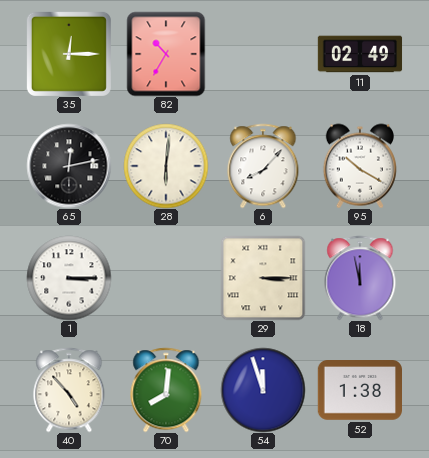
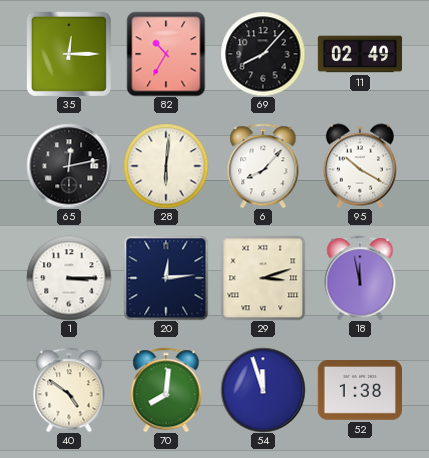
69: none -> 8:07
20: none -> 12:14
29: 3:15 -> 3:12
40: 4:53 -> 4:51
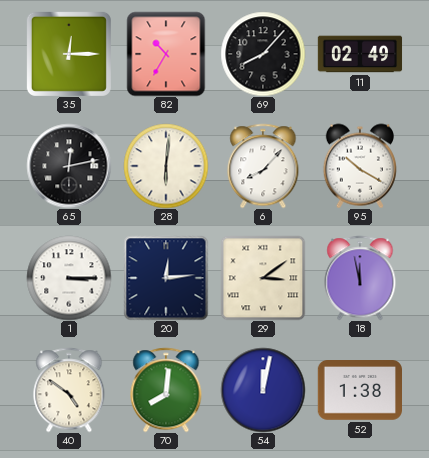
29: 3:12 -> 3:09
54: 11:57 -> 12:02
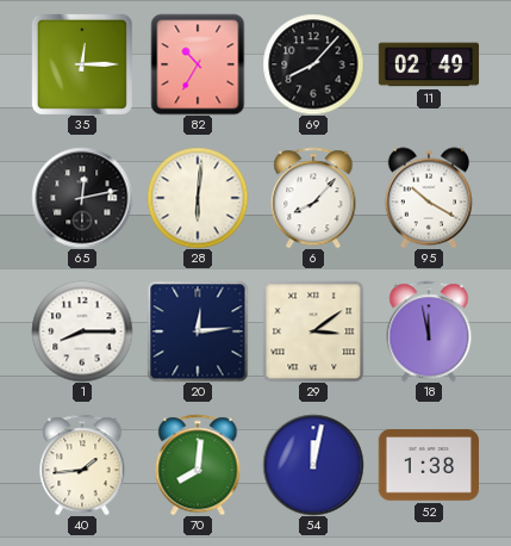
1: 3:15 -> 8:15
40: 4:51 -> 1:44
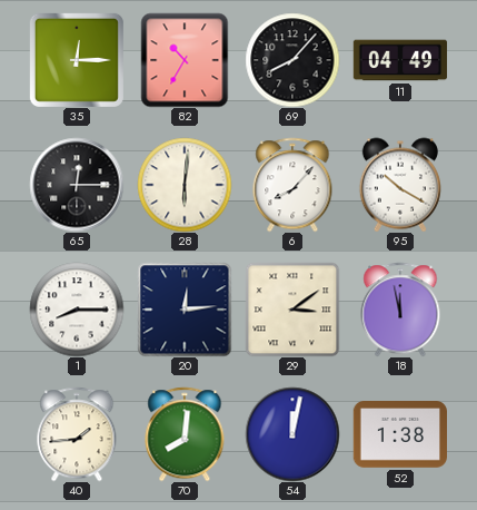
11: 02:49 -> 04:49
65: 12:13 -> 12:15
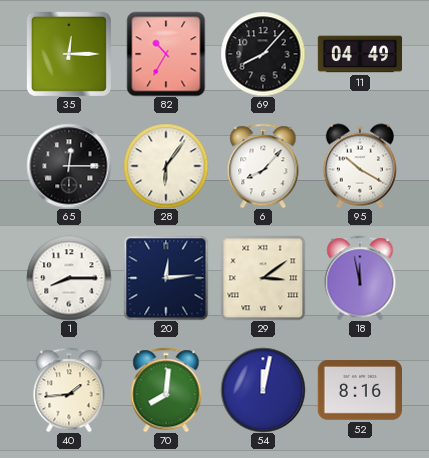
28: 6:01 -> 6:06
52: 1:38 -> 8:16
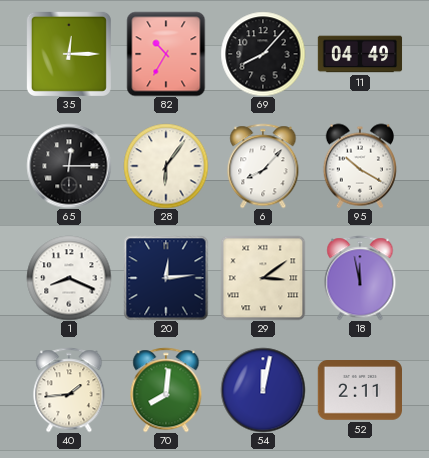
1: 8:15 -> 8:19
52: 8:16 -> 2:11
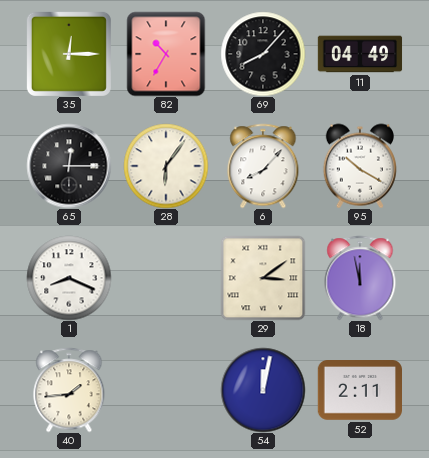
20: 12:14 -> none
70: 8:01 -> none
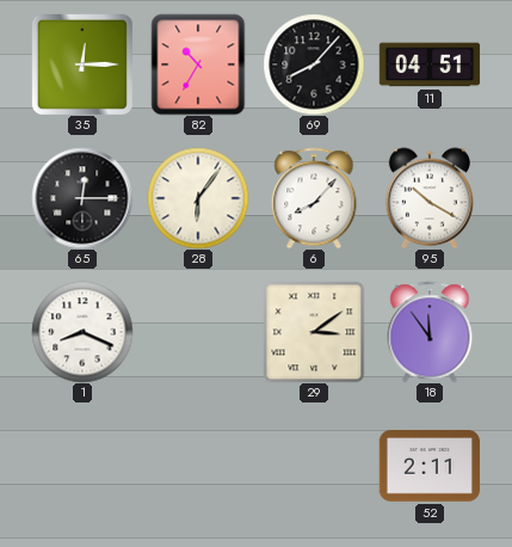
11: 04:49 -> 04:51
18: 11:58 -> 11:54
40: 1:44 -> none
54: 12:02 -> none
